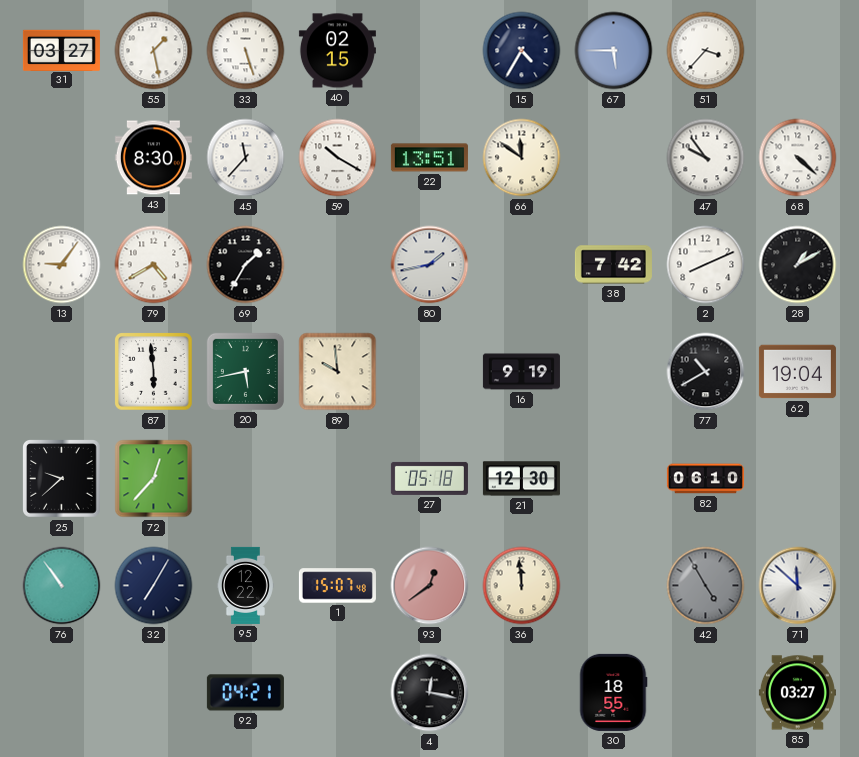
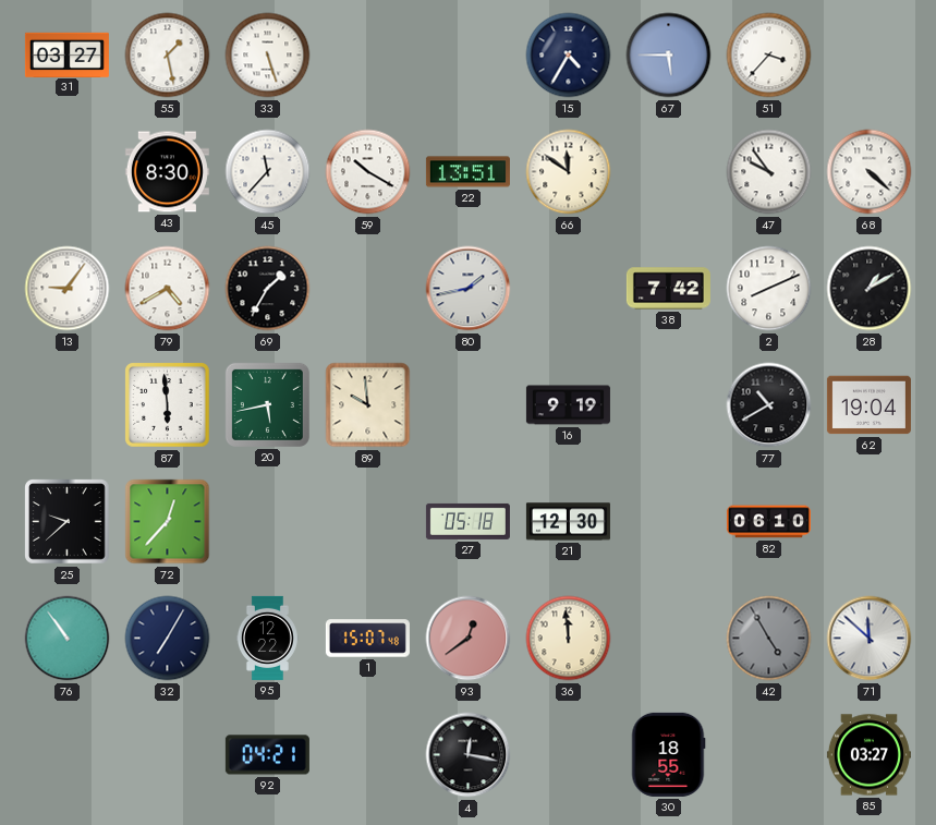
40: 02:15 -> none
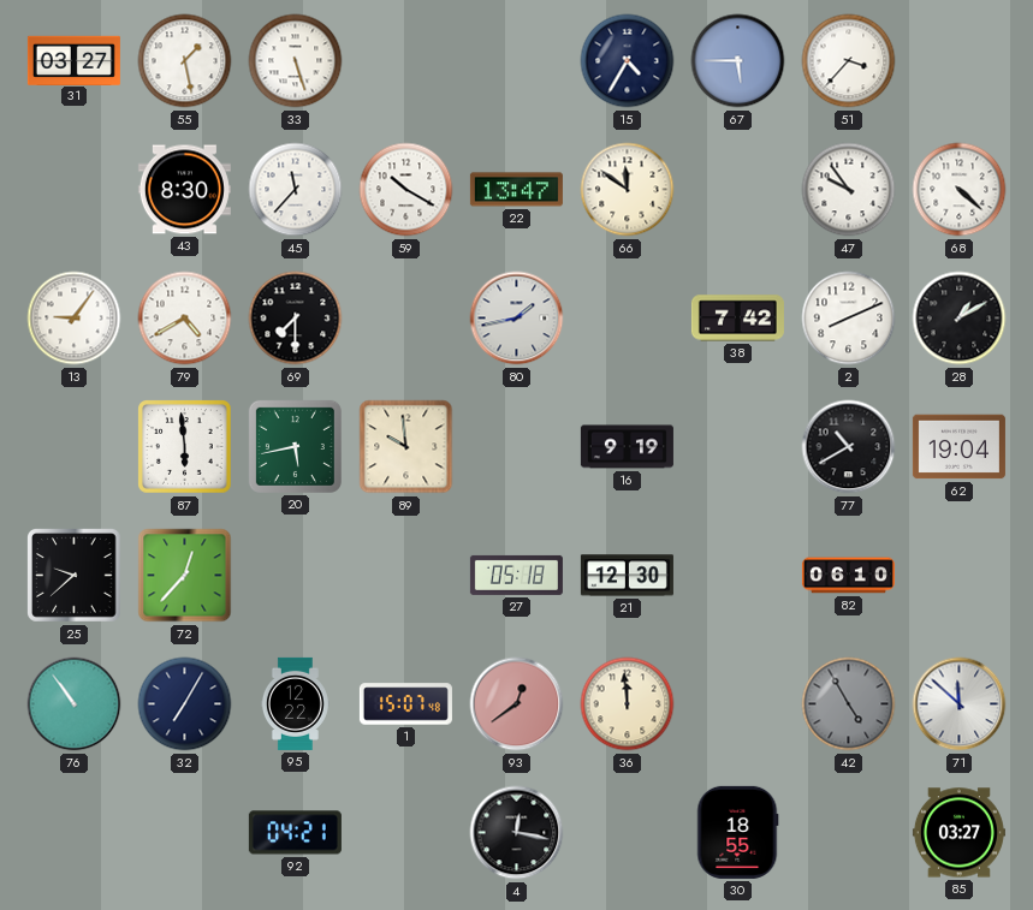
22: 13:51 -> 13:47
69: 1:35 -> 7:30
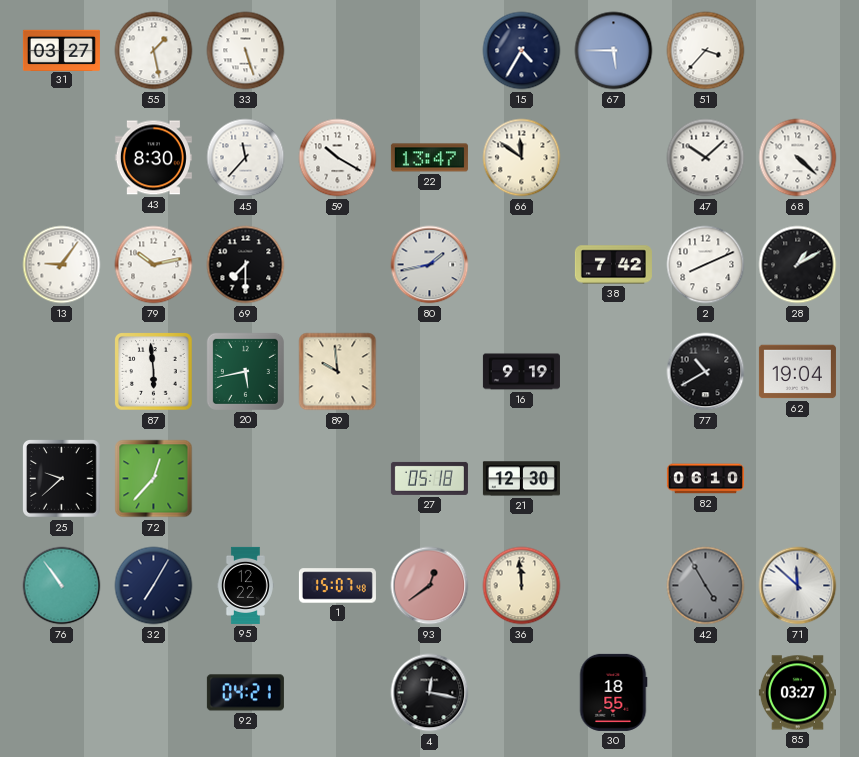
47: 9:54 -> 10:08
79: 4:40 -> 10:13
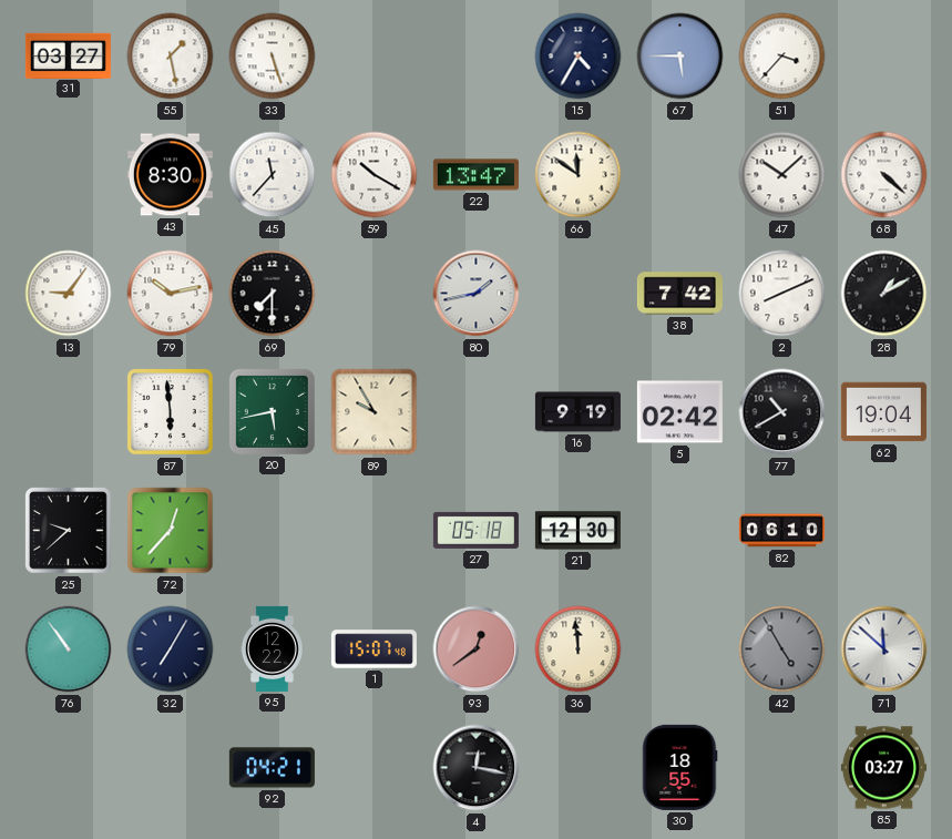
89: 9:59 -> 9:55
5: none -> 02:42
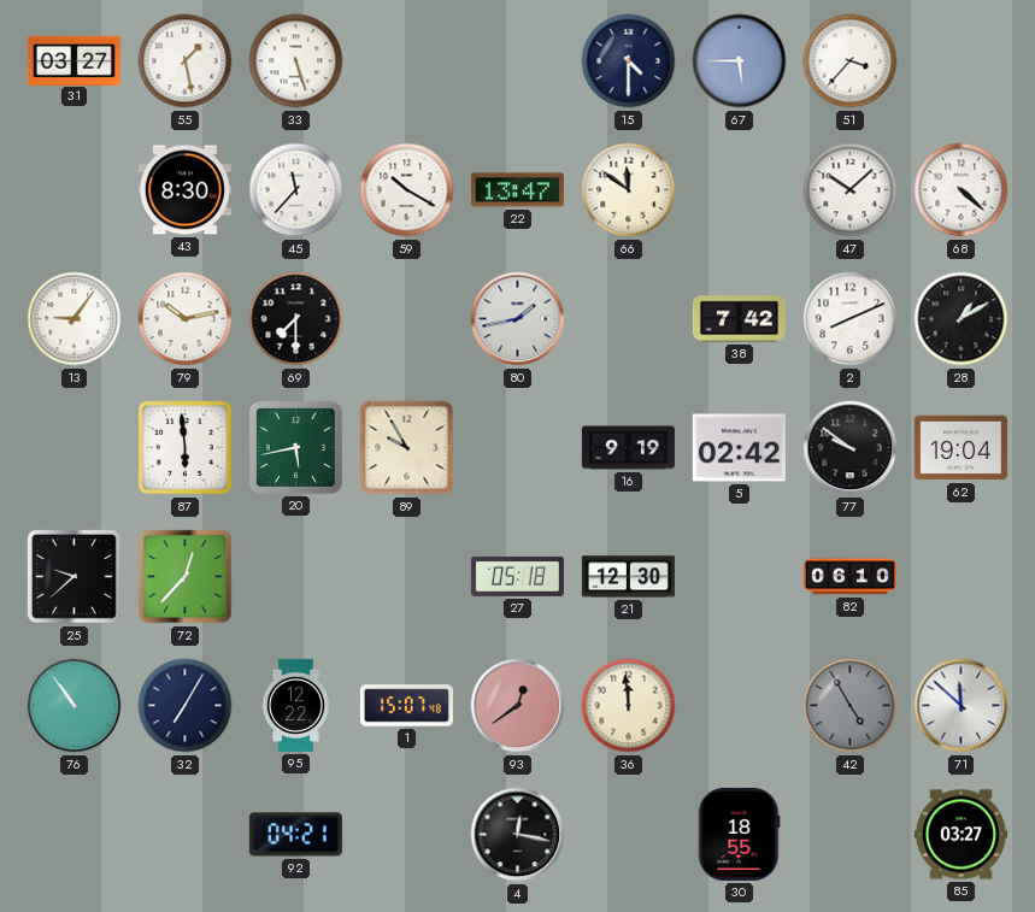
15: 4:35 -> 4:30
77: 10:40 -> 9:51
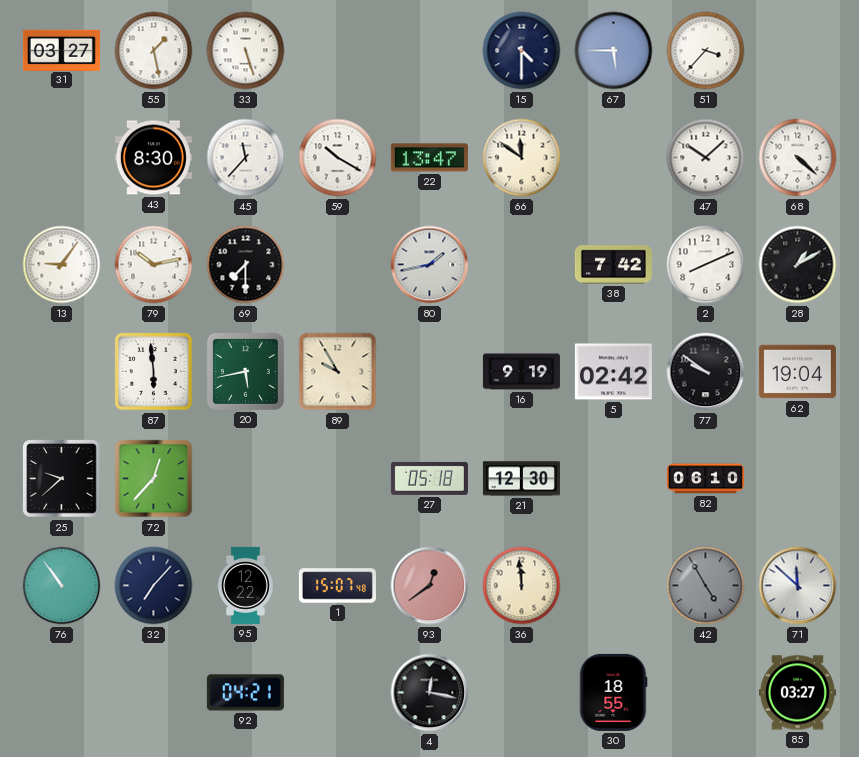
32: 7:05 -> 7:07
